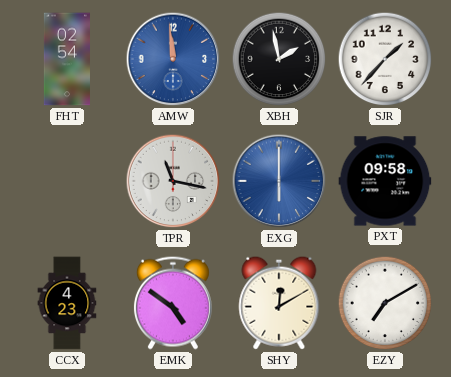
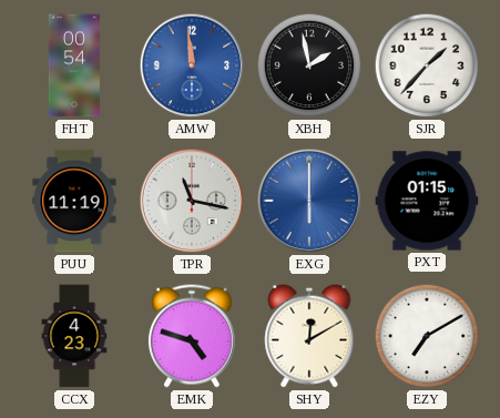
FHT: 02:54 -> 00:54
PUU: none -> 11:19
PXT: 09:58 -> 01:15
EMK: 4:51 -> 4:48
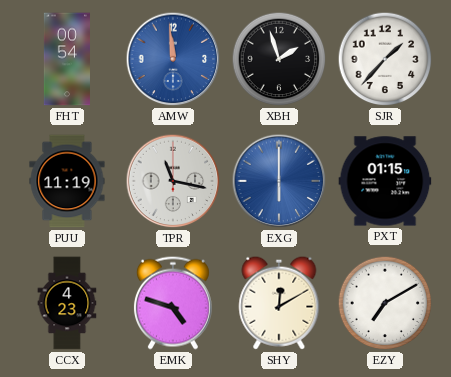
XBH: 1:58 -> 1:57
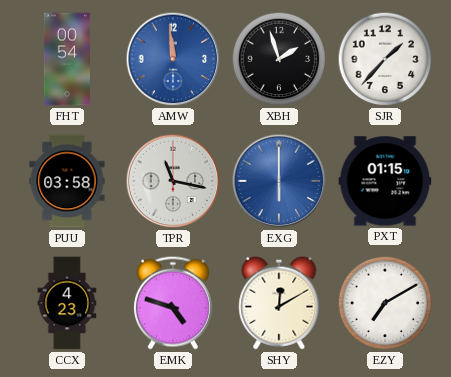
PUU: 11:19 -> 03:58
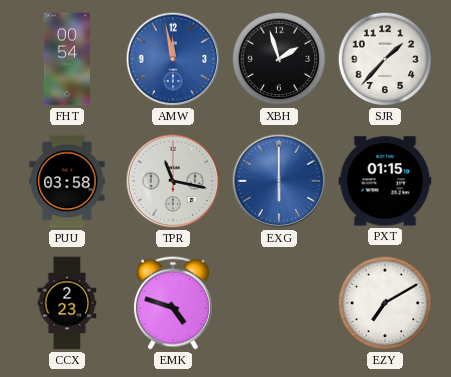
AMW: 11:59 -> 11:58
CCX: 4:23 -> 2:23
SHY: 12:10 -> none
